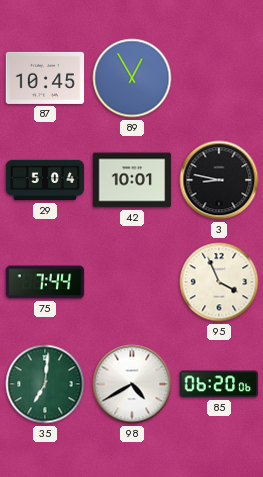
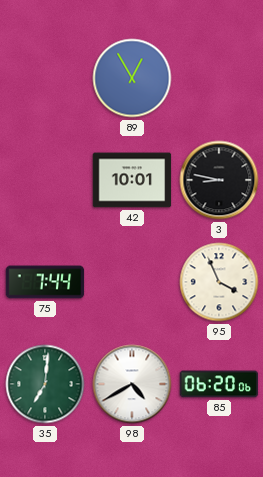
87: 10:45 -> none
29: 5:04 -> none
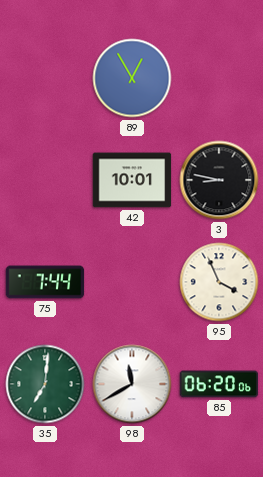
98: 4:40 -> 11:40
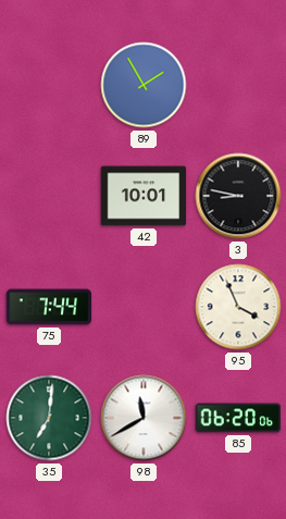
89: 12:55 -> 1:55
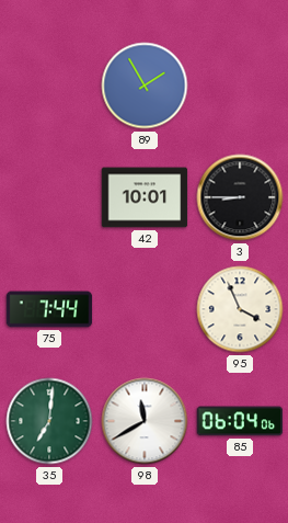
3: 8:47 -> 8:45
85: 06:20 -> 06:04
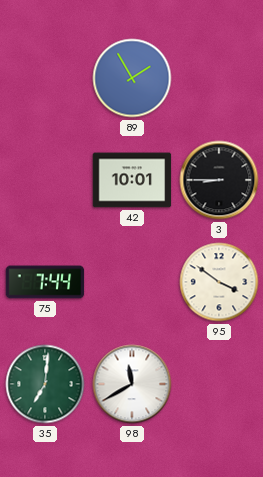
95: 3:56 -> 3:51
85: 06:04 -> none
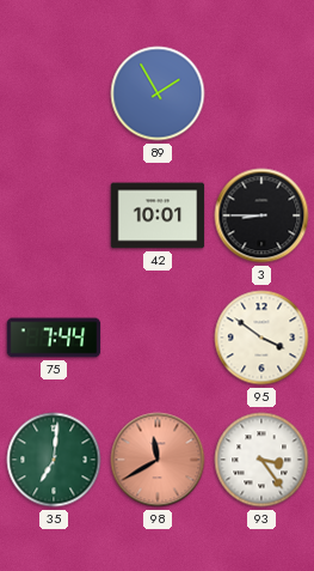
98 dial: white -> salmon
93: none -> 3:24
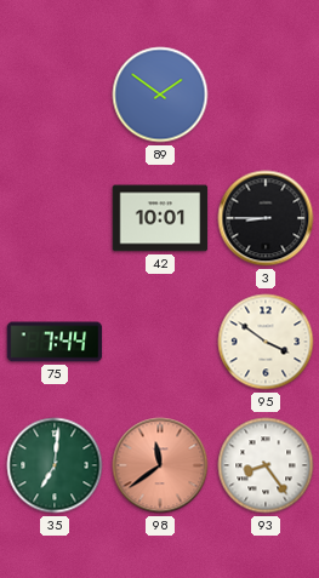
89: 1:55 -> 1:51
98: 11:40 -> 11:39
93: 3:24 -> 8:24
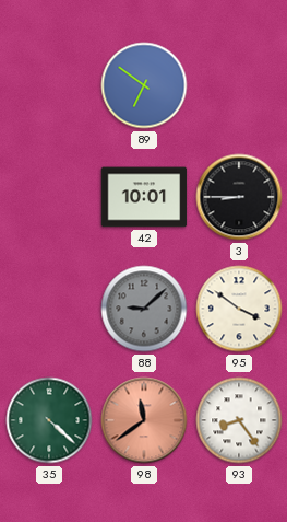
89: 1:51 -> 6:51
75: 7:44 -> none
88: none -> 9:08
35: 7:01 -> 4:22
